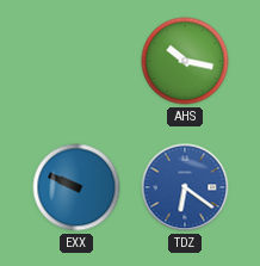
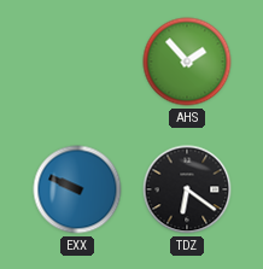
AHS: 10:17 -> 1:53
TDZ dial: blue -> black
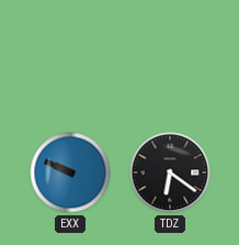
AHS: 1:53 -> none
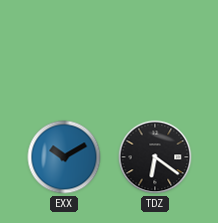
EXX: 9:49 -> 10:10
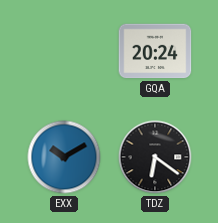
GQA: none -> 20:24
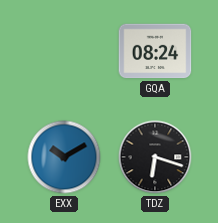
GQA: 20:24 -> 08:24
TDZ: 6:21 -> 6:18
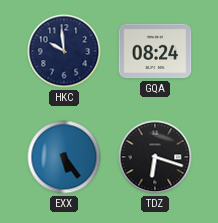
HKC: none -> 9:59
EXX: 10:10 -> 5:24
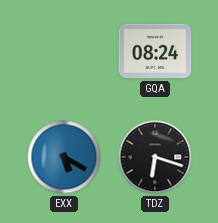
HKC: 9:59 -> none
EXX: 5:24 -> 5:20
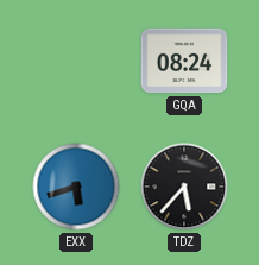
EXX: 5:20 -> 5:42
TDZ: 6:18 -> 5:37
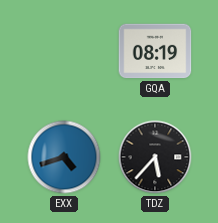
GQA: 08:24 -> 08:19
EXX: 5:42 -> 4:42
